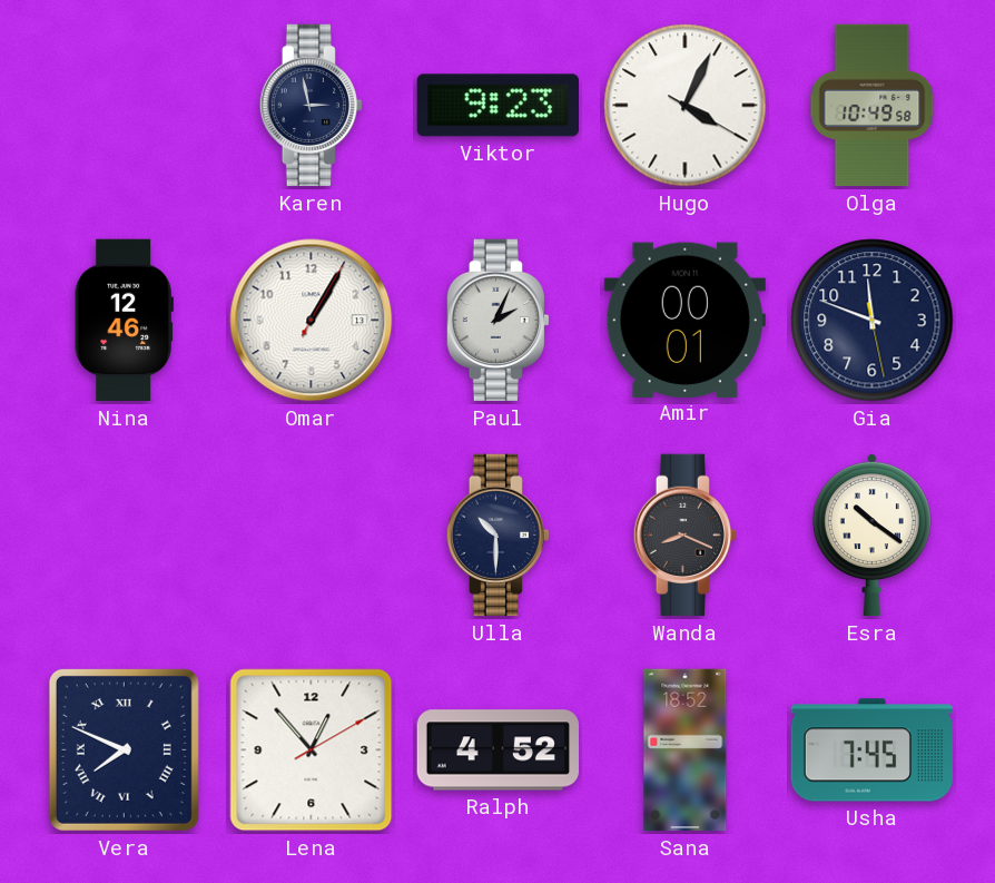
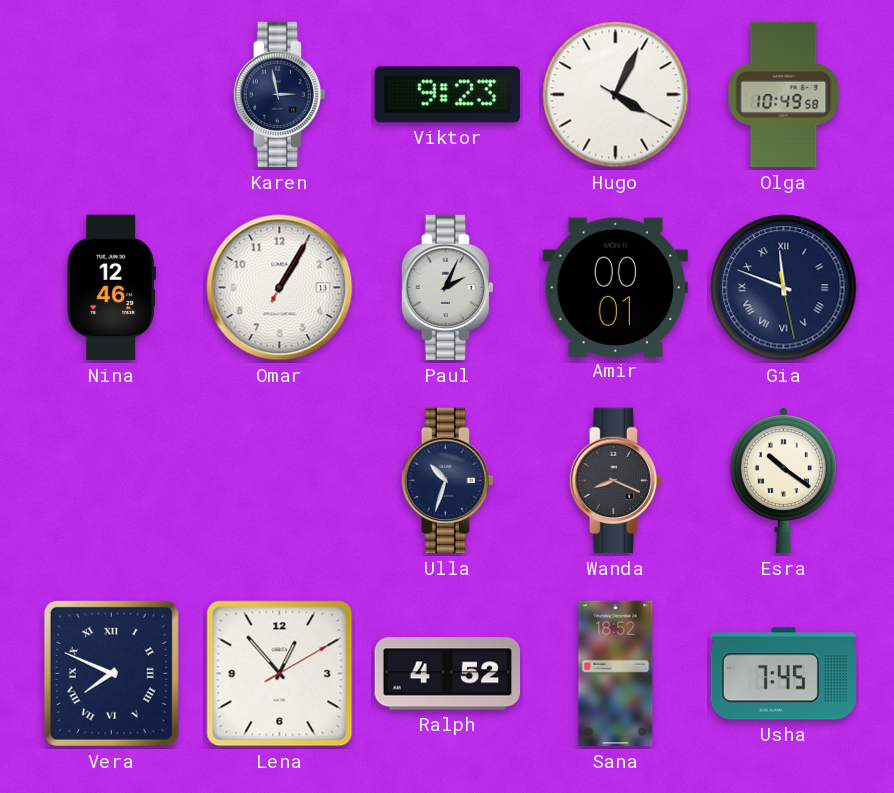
Gia numerals: Arabic -> Roman
Ulla: 10:30 -> 10:33
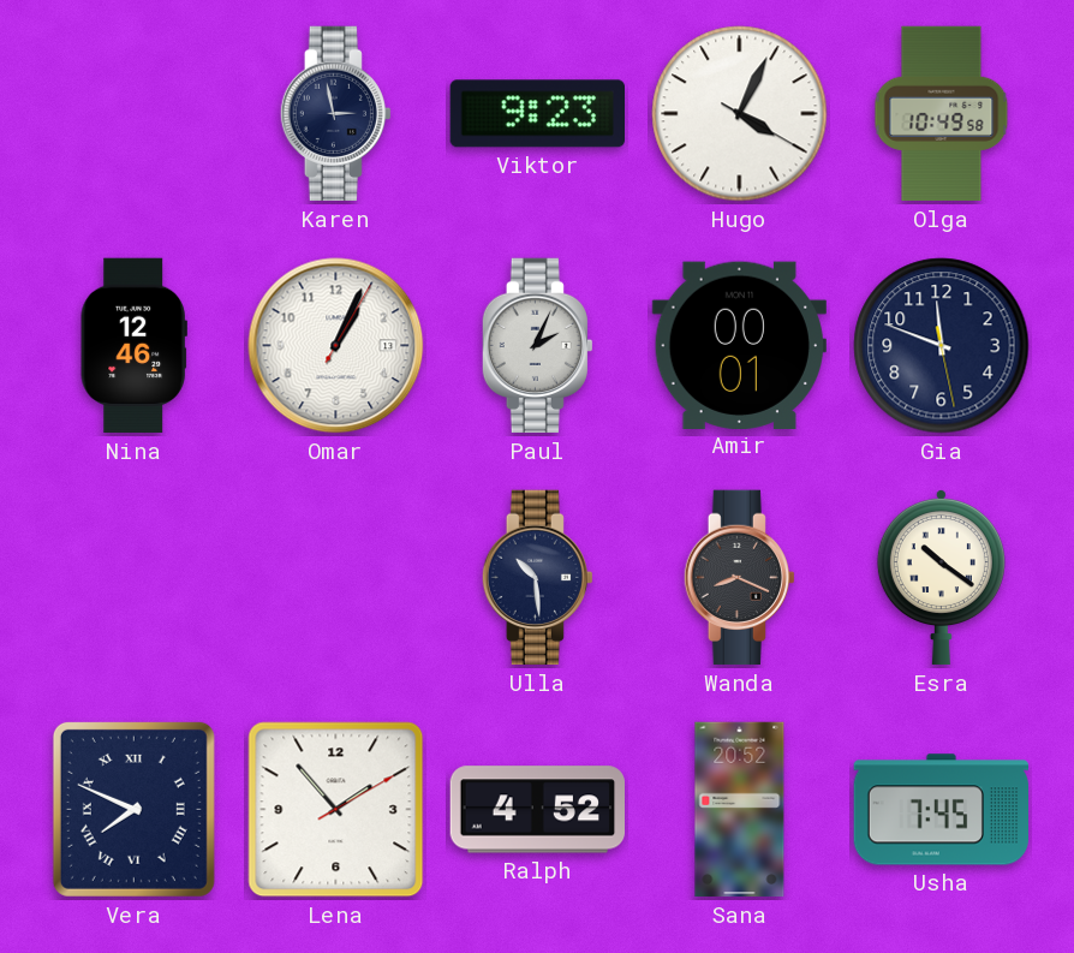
Omar: 1:05 -> 1:04
Gia numerals: Roman -> Arabic
Ulla: 10:33 -> 10:29
Lena: 12:53 -> 1:53
Sana: 18:52 -> 20:52
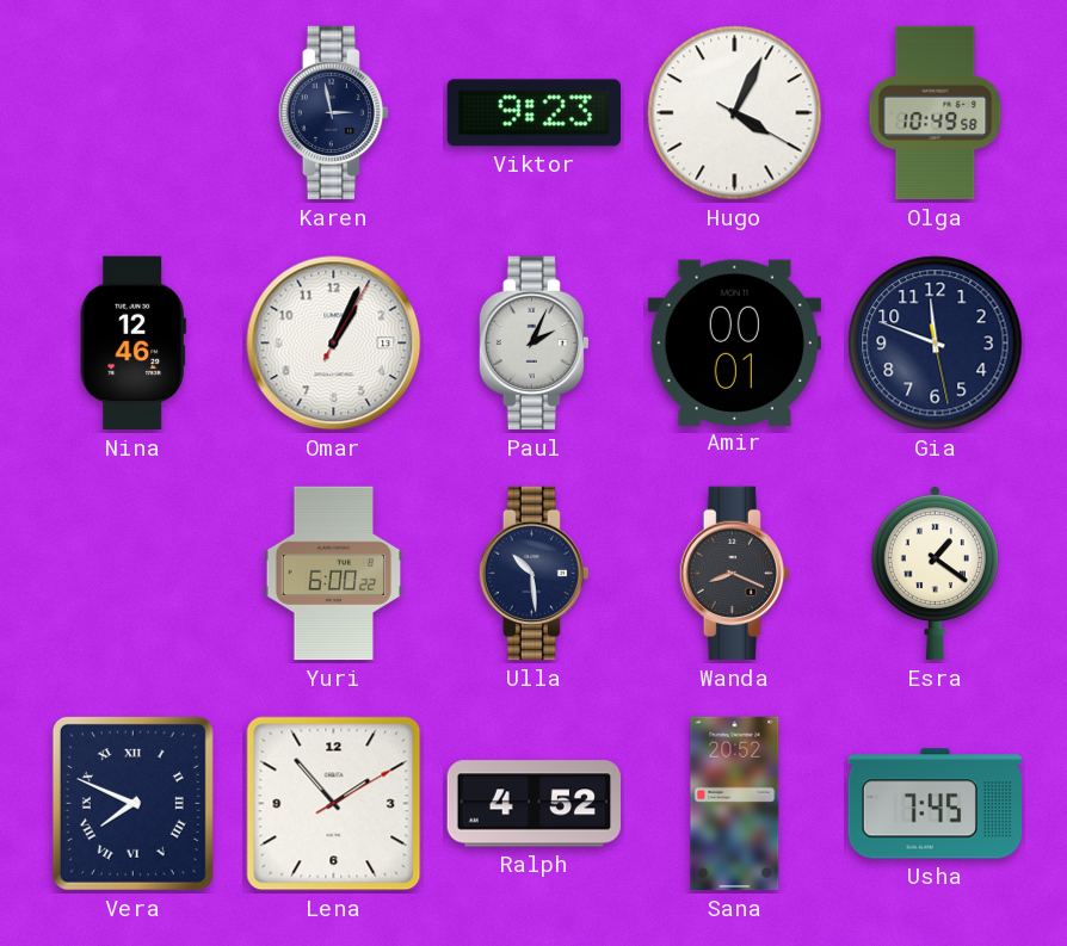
Yuri: none -> 6:00
Esra: 10:21 -> 1:21
